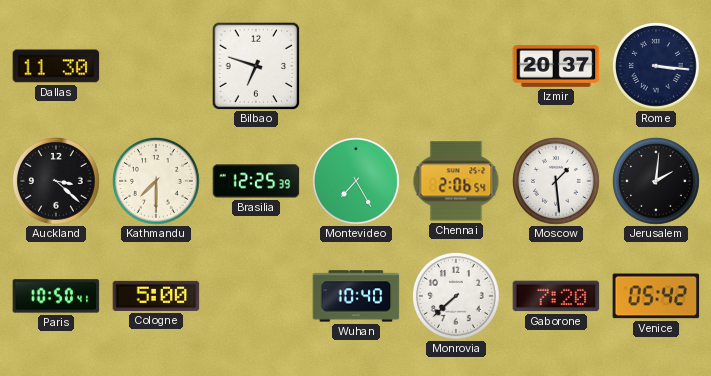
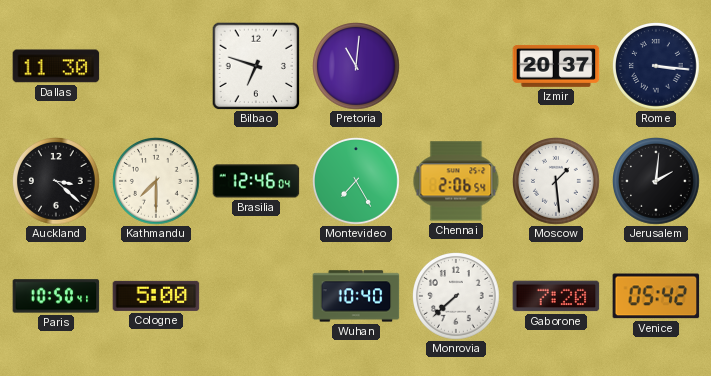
Pretoria: none -> 11:01
Brasilia: 12:25 -> 12:46
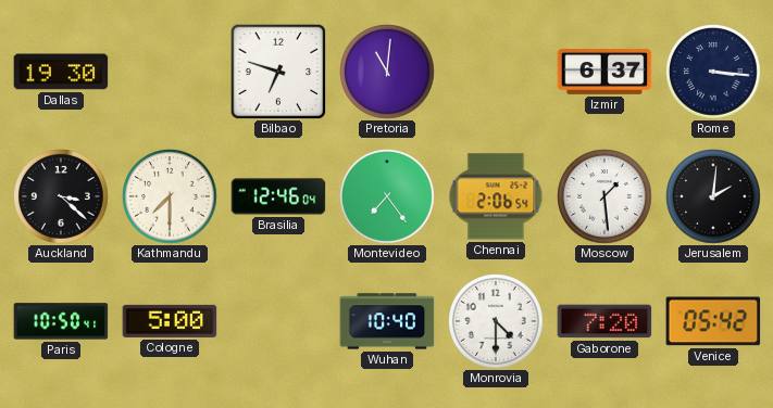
Dallas: 11:30 -> 19:30
Izmir: 20:37 -> 6:37
Montevideo: 7:25 -> 7:24
Monrovia: 7:38 -> 4:30
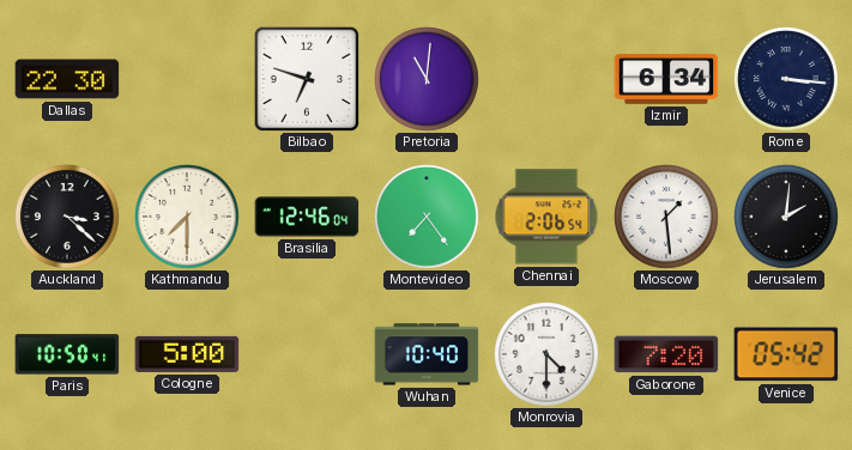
Dallas: 19:30 -> 22:30
Izmir: 6:37 -> 6:34
